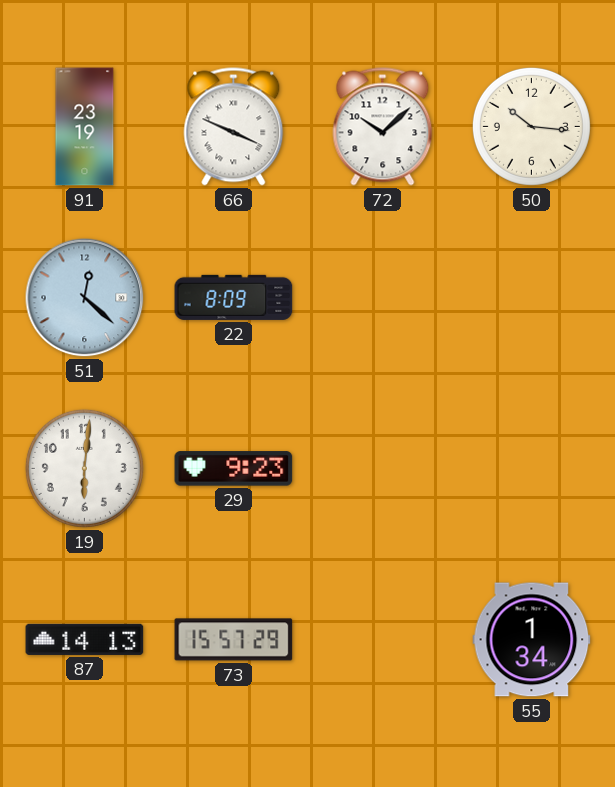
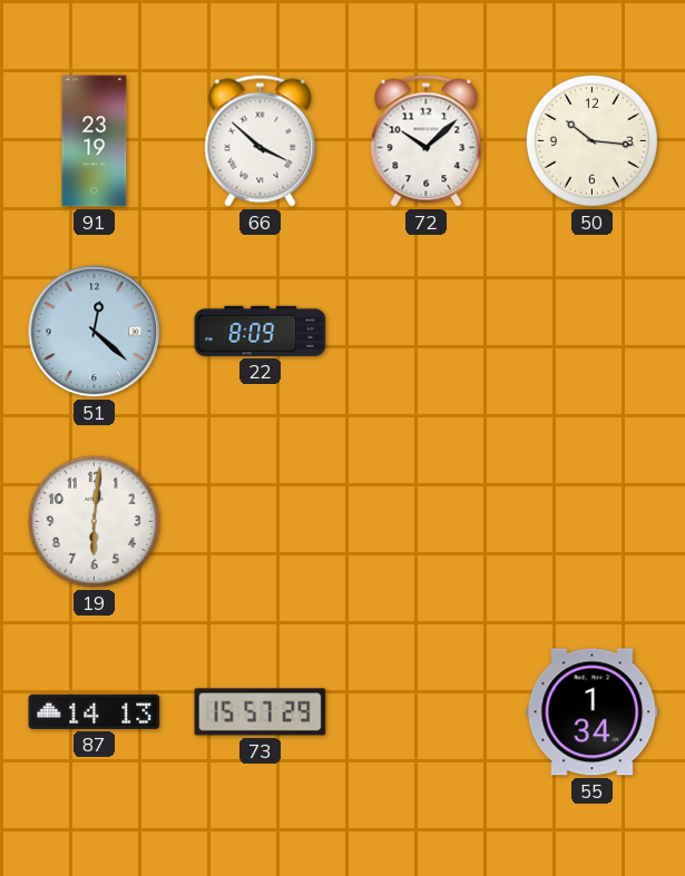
66: 3:49 -> 3:52
29: 9:23 -> none
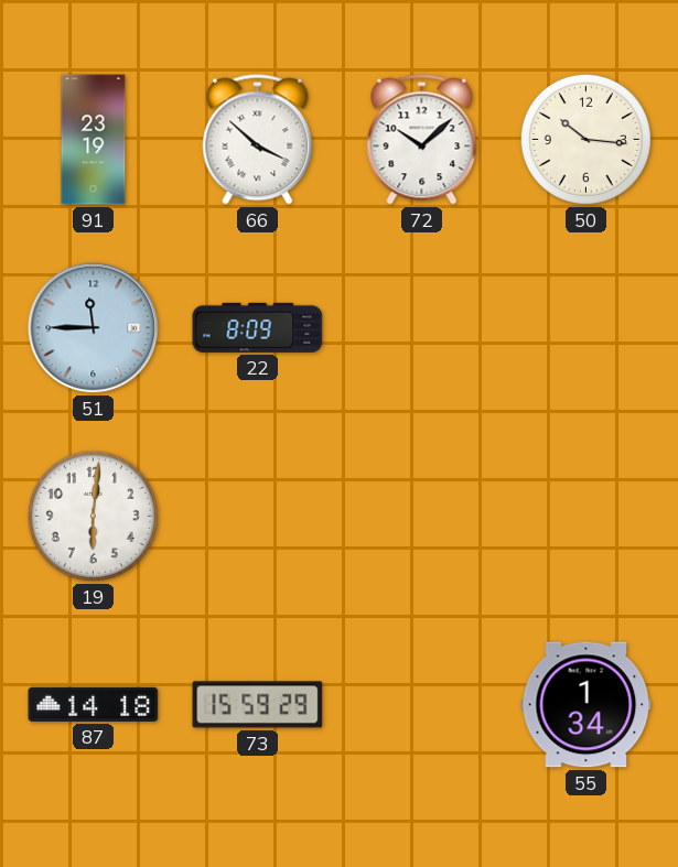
51: 12:22 -> 11:45
87: 14:13 -> 14:18
73: 15:57 -> 15:59
